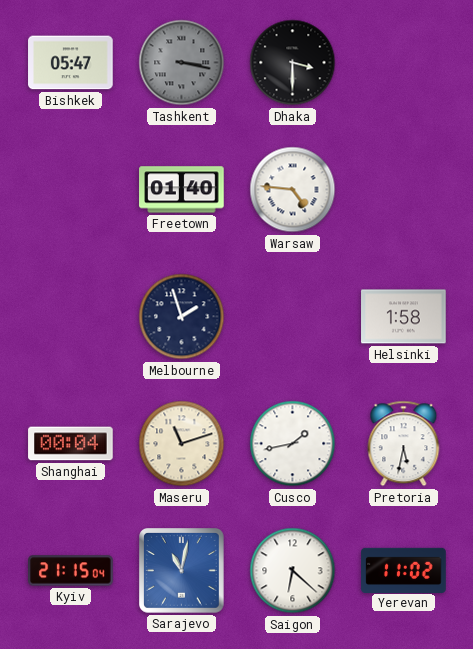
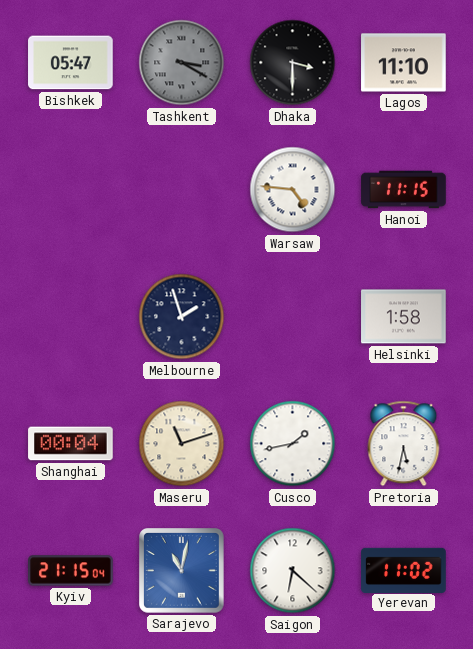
Tashkent: 3:17 -> 3:20
Lagos: none -> 11:10
Freetown: 01:40 -> none
Hanoi: none -> 11:15
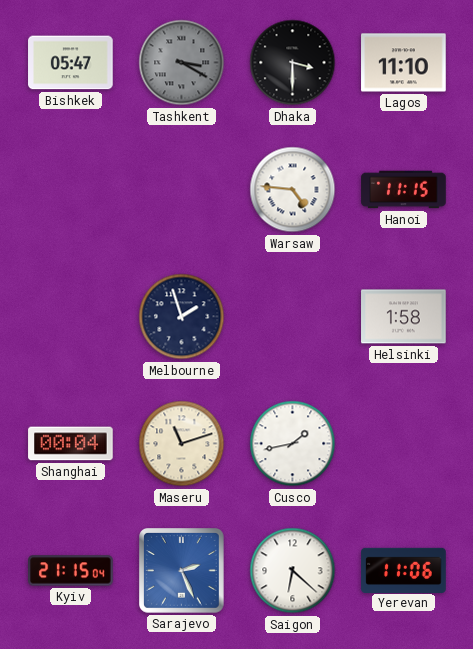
Pretoria: 5:32 -> none
Sarajevo: 11:02 -> 2:26
Yerevan: 11:02 -> 11:06
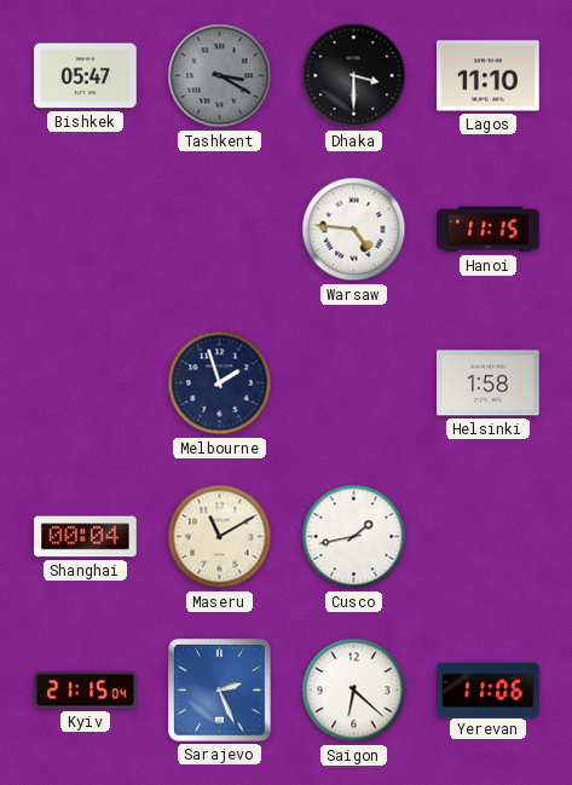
Maseru: 11:12 -> 11:10
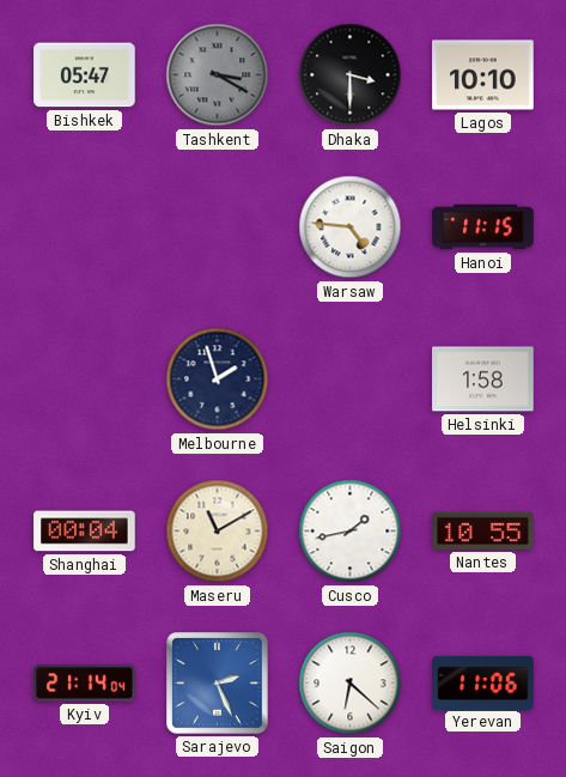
Lagos: 11:10 -> 10:10
Nantes: none -> 10:55
Kyiv: 21:15 -> 21:14
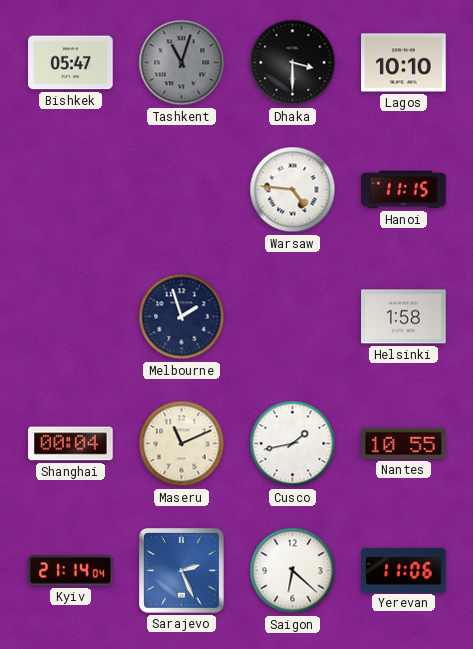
Tashkent: 3:20 -> 11:03
Maseru: 11:10 -> 11:11
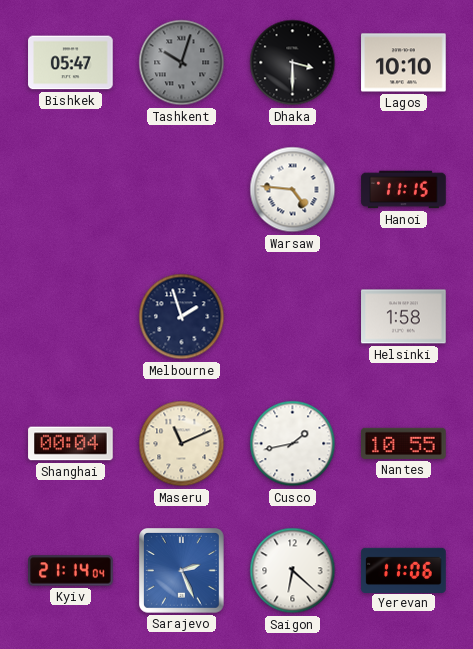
Tashkent: 11:03 -> 10:03
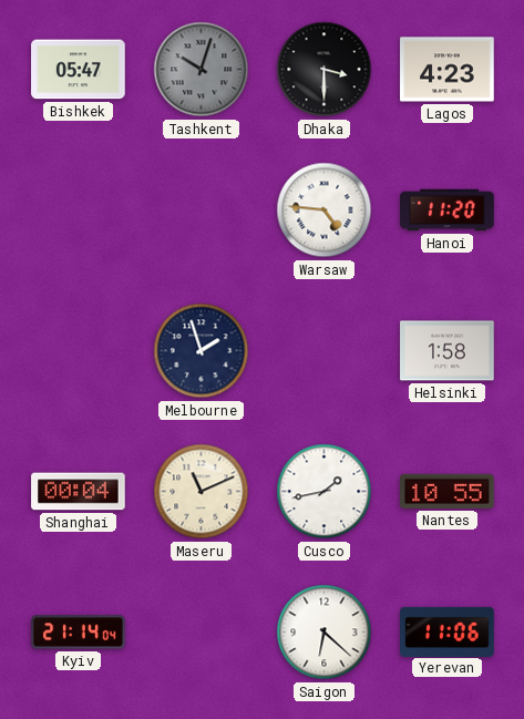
Lagos: 10:10 -> 4:23
Hanoi: 11:15 -> 11:20
Sarajevo: 2:26 -> none
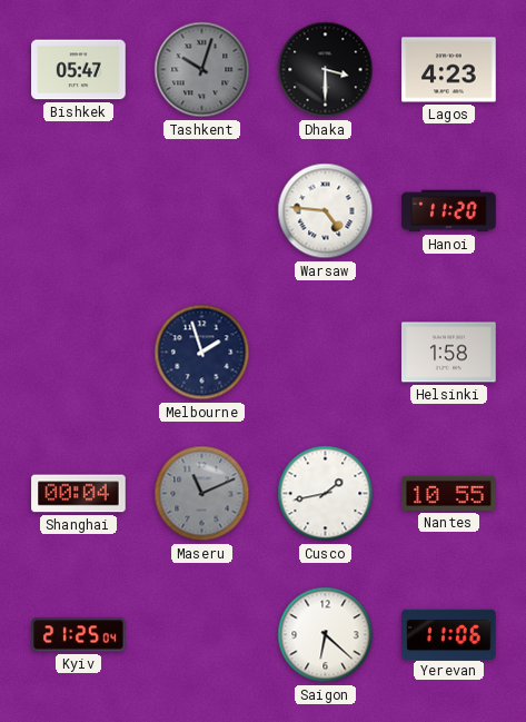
Maseru dial: cream -> grey
Kyiv: 21:14 -> 21:25
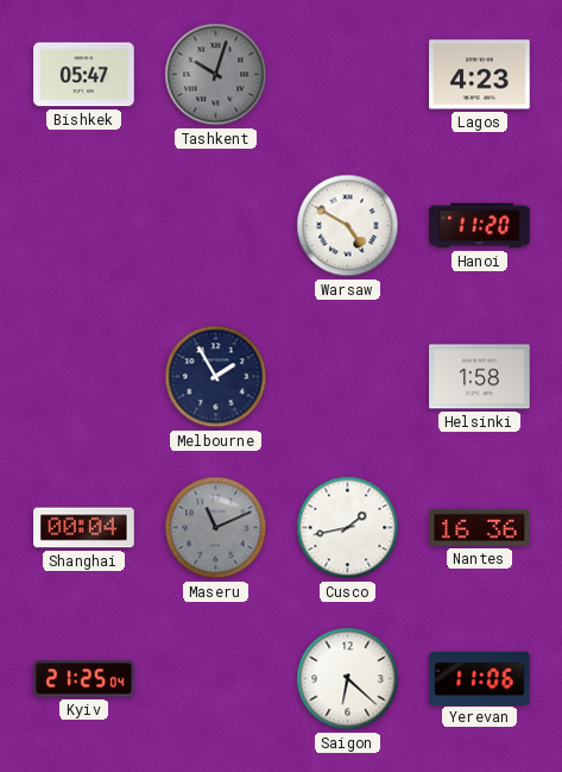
Dhaka: 3:30 -> none
Warsaw: 4:46 -> 4:50
Melbourne: 1:57 -> 1:55
Nantes: 10:55 -> 16:36
